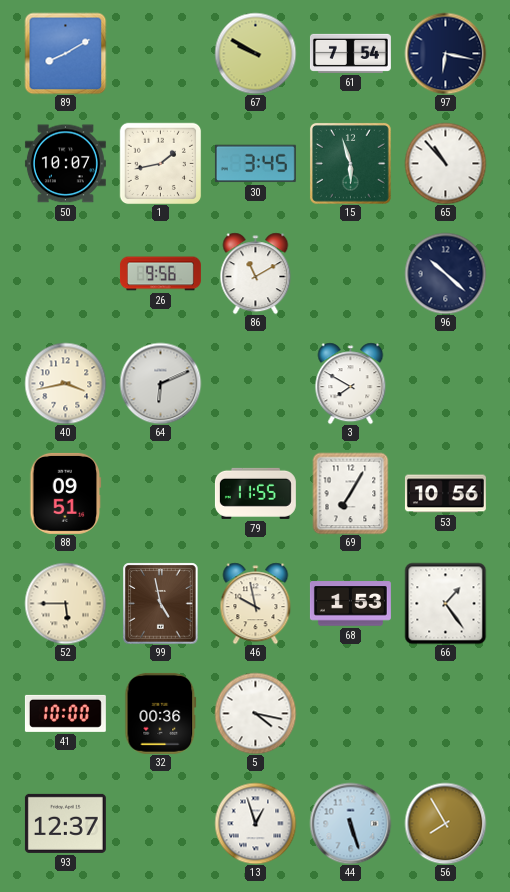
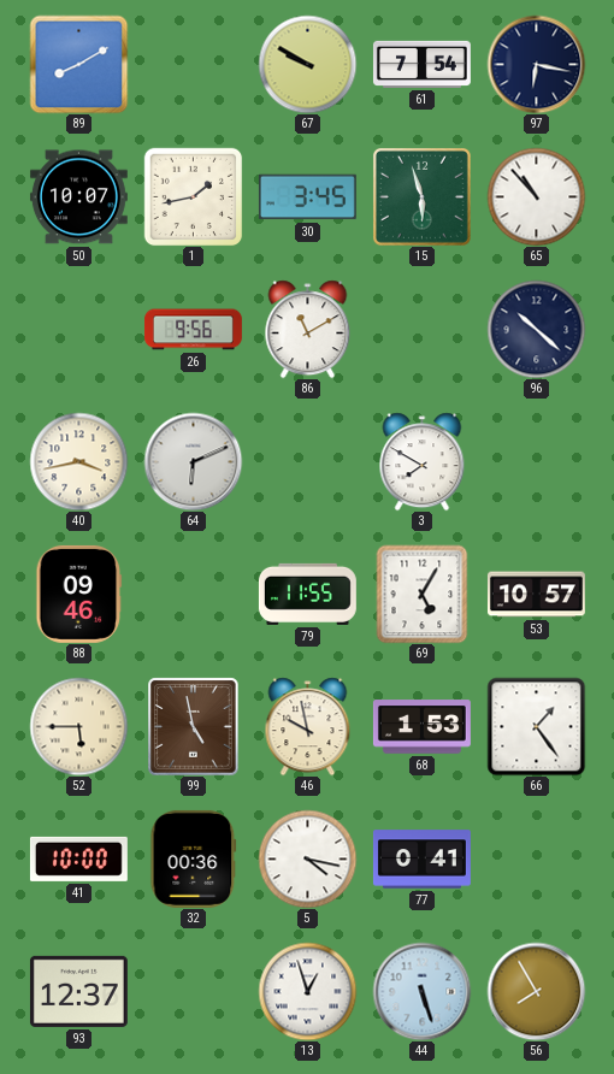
88: 09:51 -> 09:46
69: 7:05 -> 5:05
53: 10:56 -> 10:57
77: none -> 0:41
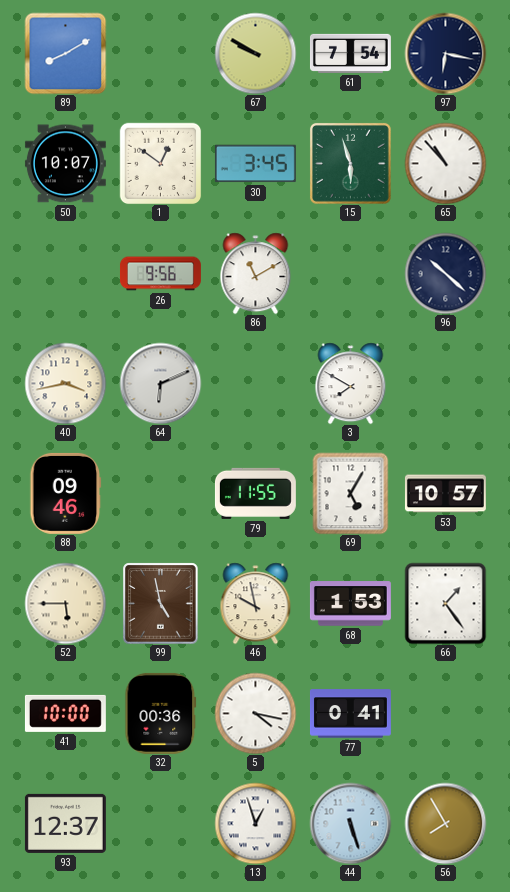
1: 1:43 -> 12:51
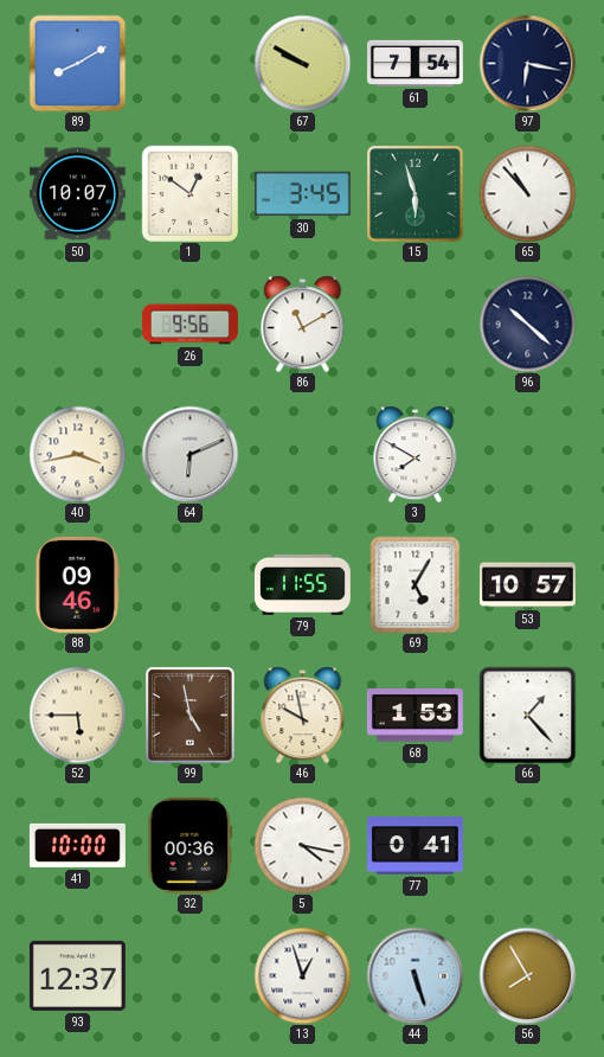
66: 1:24 -> 1:23
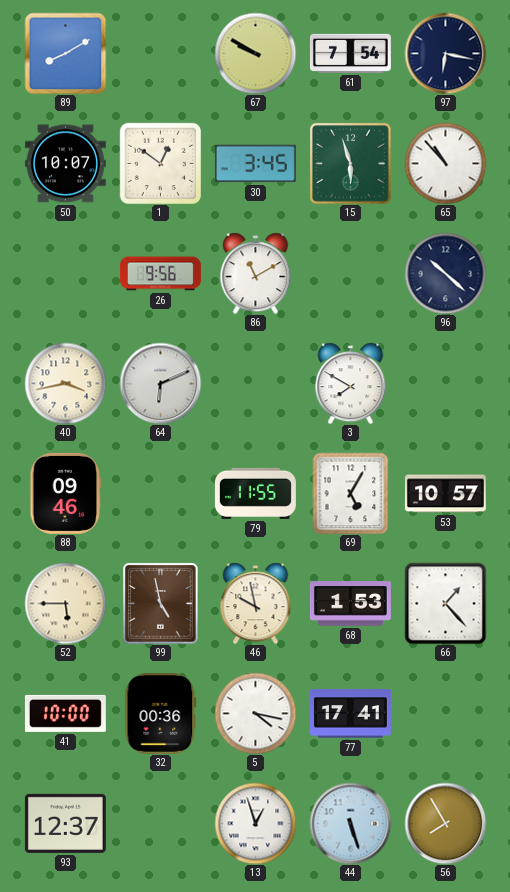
77: 0:41 -> 17:41
